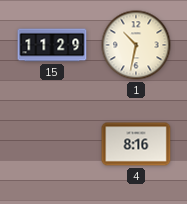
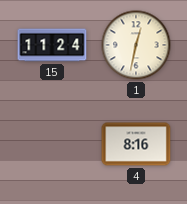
15: 11:29 -> 11:24
1: 10:32 -> 12:32
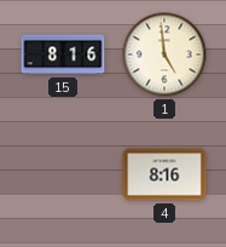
15: 11:24 -> 8:16
1: 12:32 -> 4:59
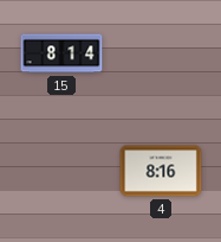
15: 8:16 -> 8:14
1: 4:59 -> none
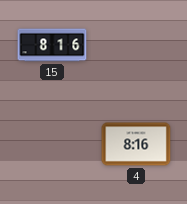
15: 8:14 -> 8:16
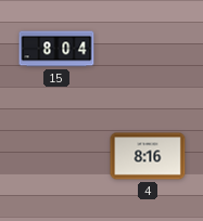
15: 8:16 -> 8:04
